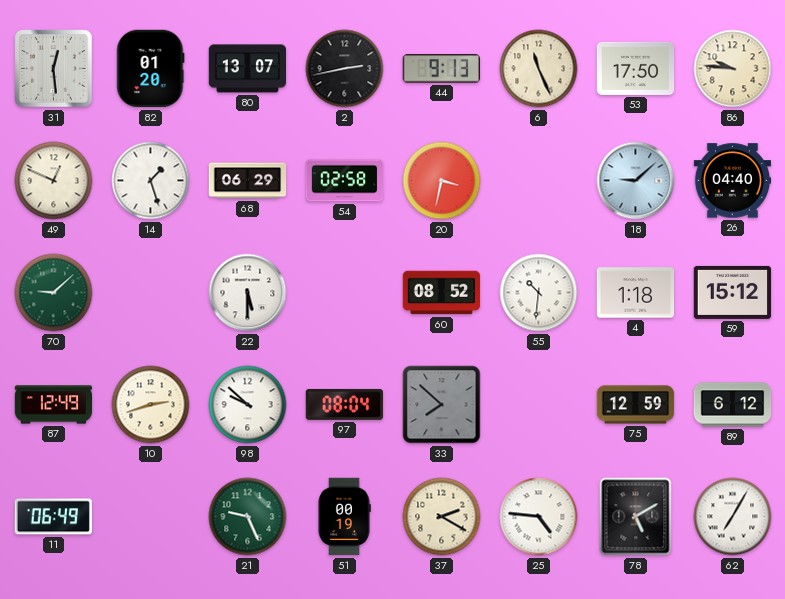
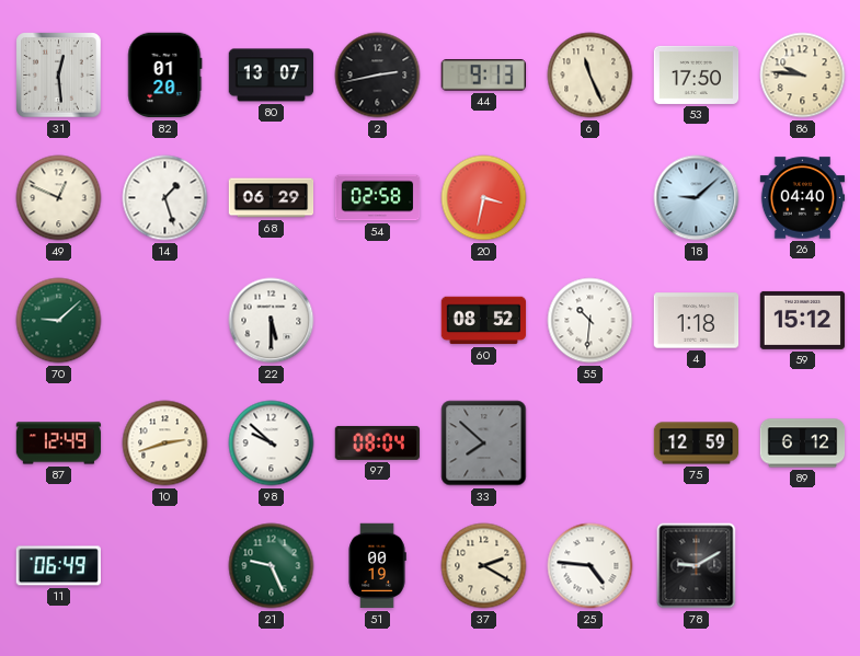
78: 5:10 -> 9:10
62: 7:05 -> none
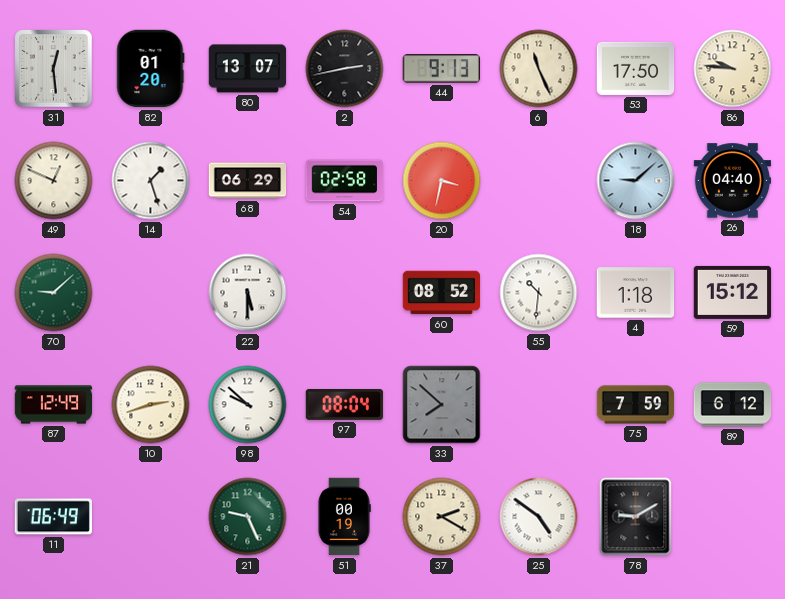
75: 12:59 -> 7:59
25: 4:46 -> 4:51
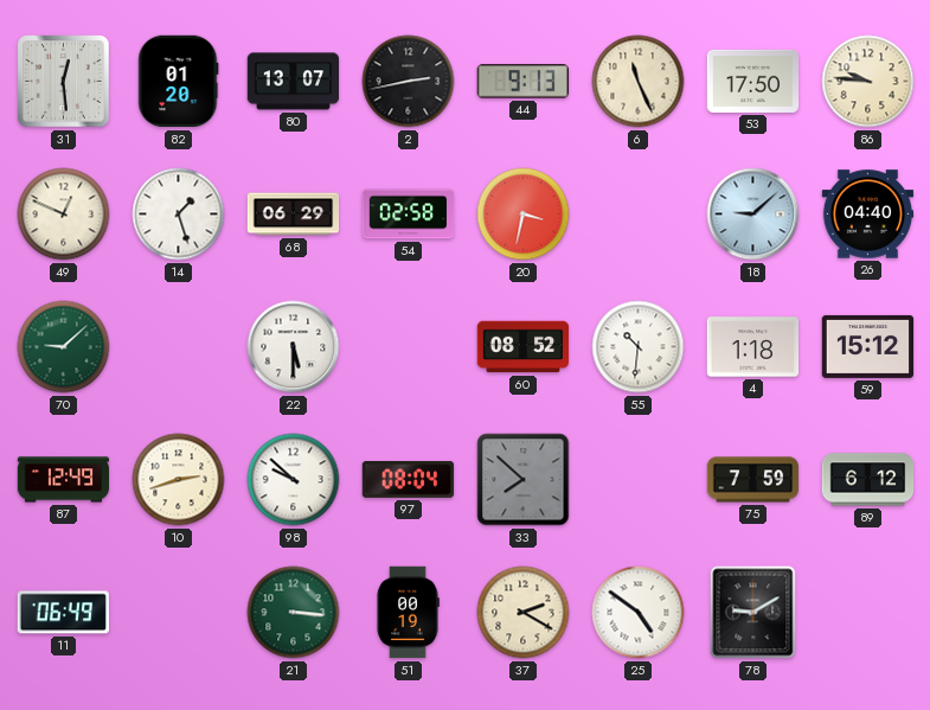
21: 9:26 -> 3:16
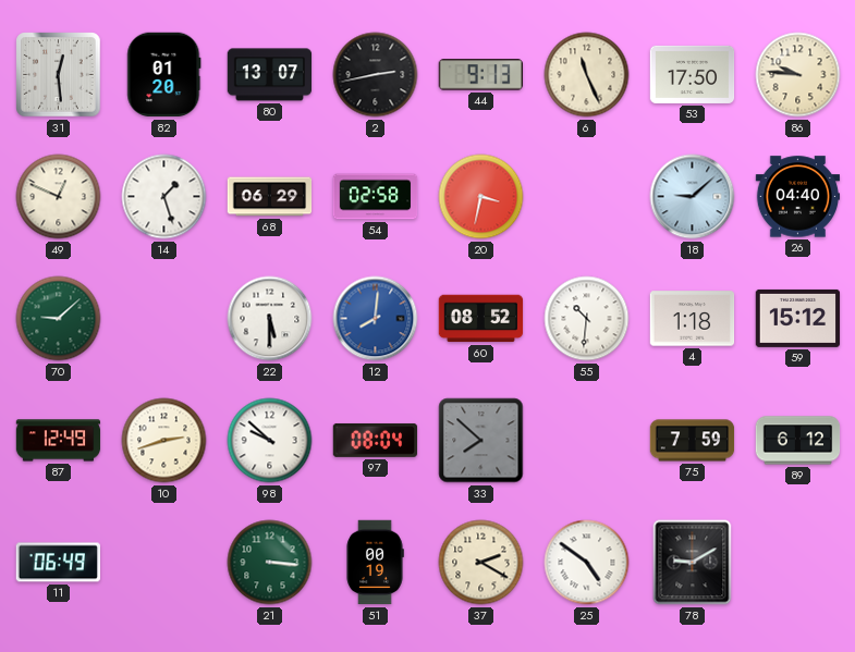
12: none -> 8:01
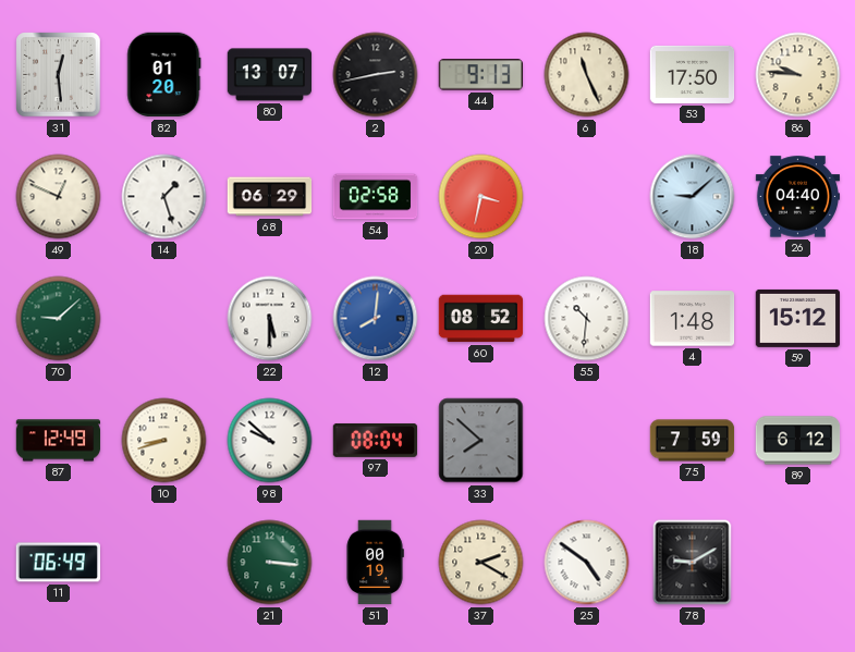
4: 1:18 -> 1:48
10: 2:42 -> 8:42
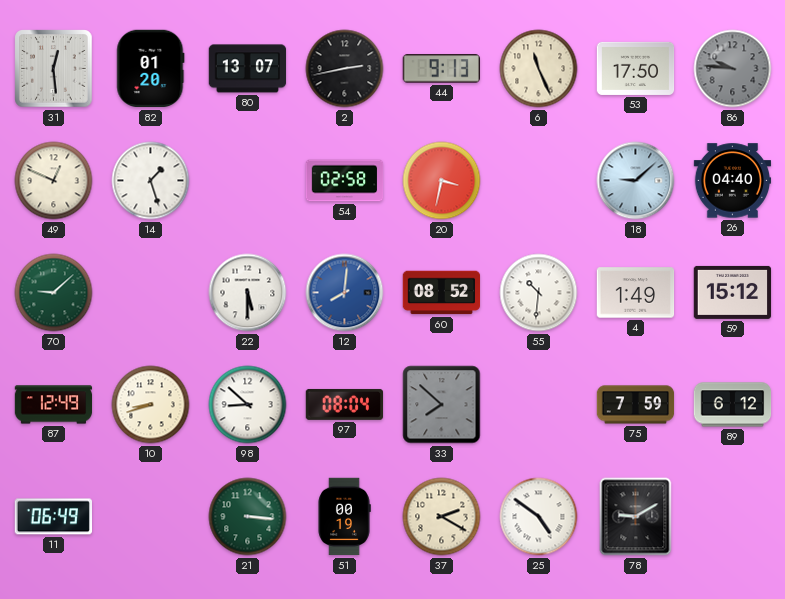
86 dial: cream -> grey
68: 06:29 -> none
4: 1:48 -> 1:49
98: 9:52 -> 8:52
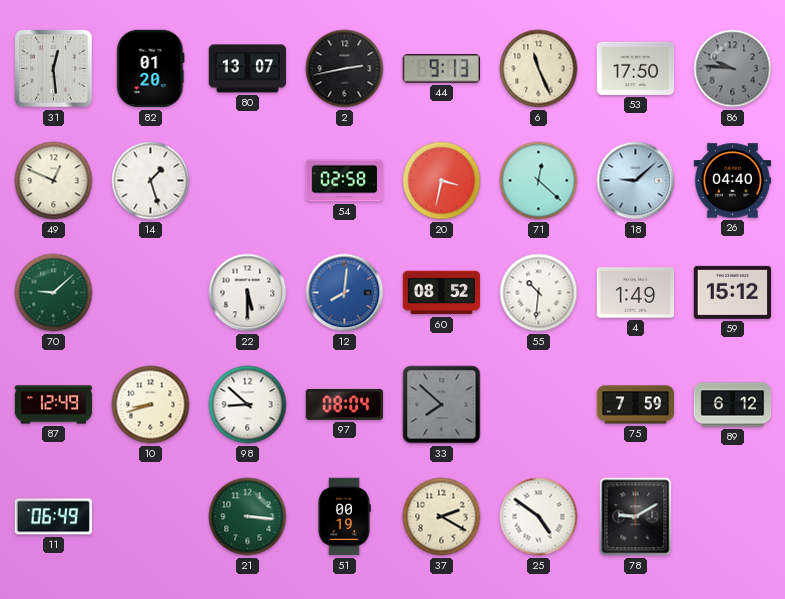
71: none -> 12:22
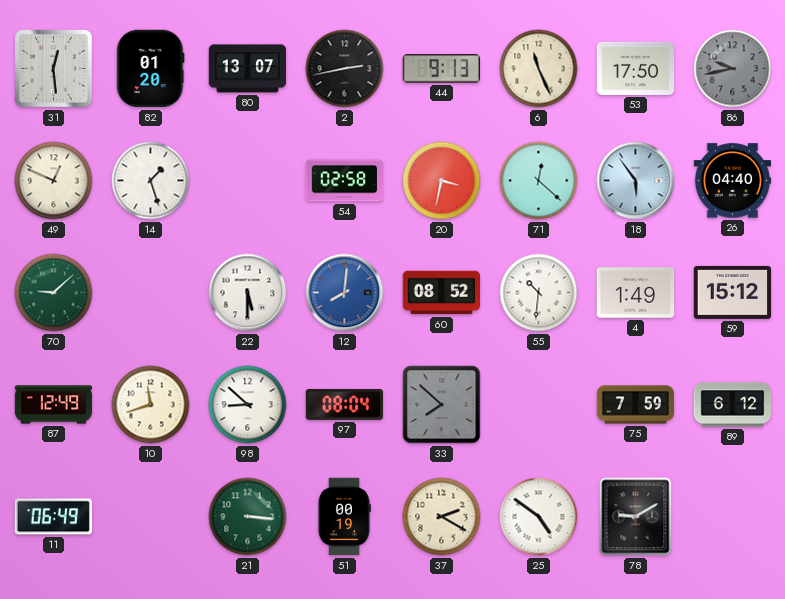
86: 9:46 -> 9:43
18: 9:08 -> 5:54
10: 8:42 -> 11:42
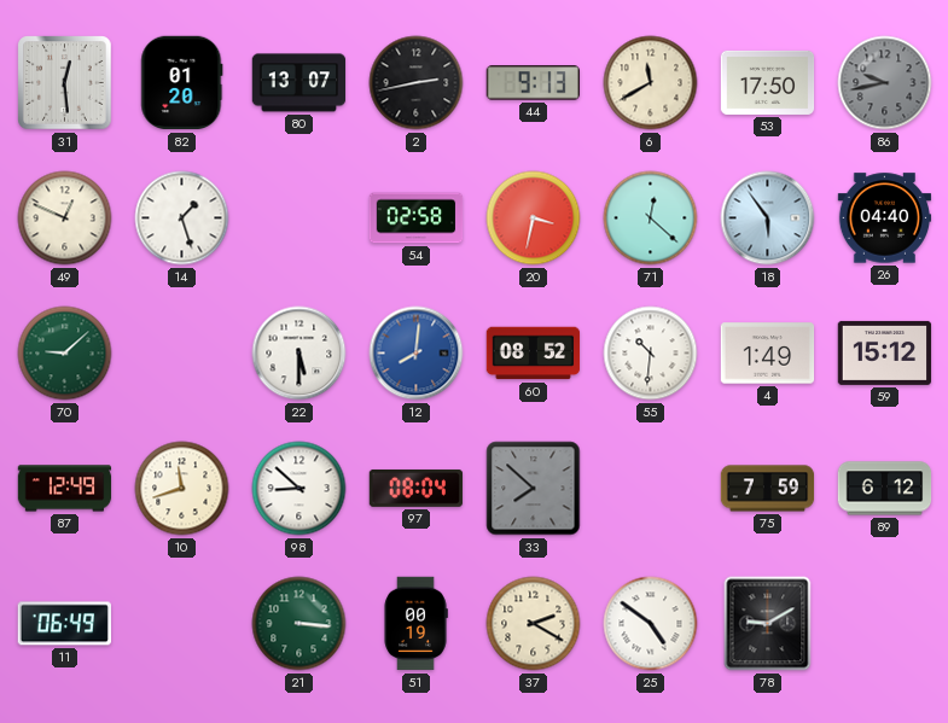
6: 11:26 -> 11:40
